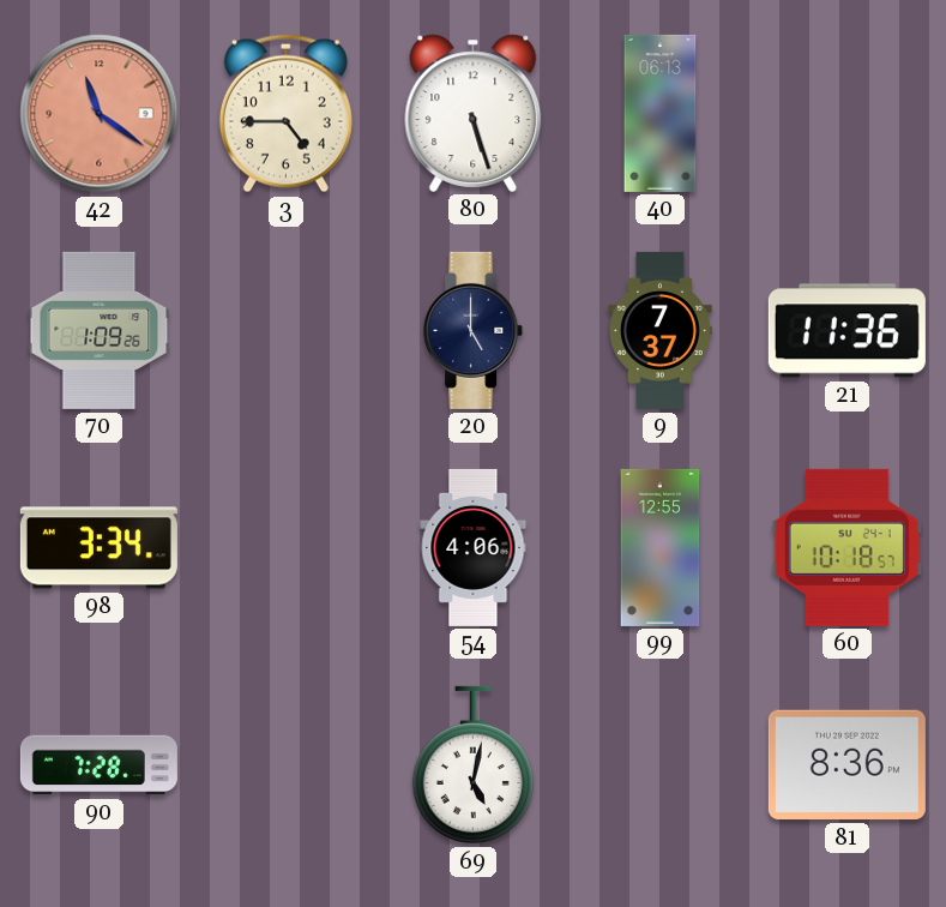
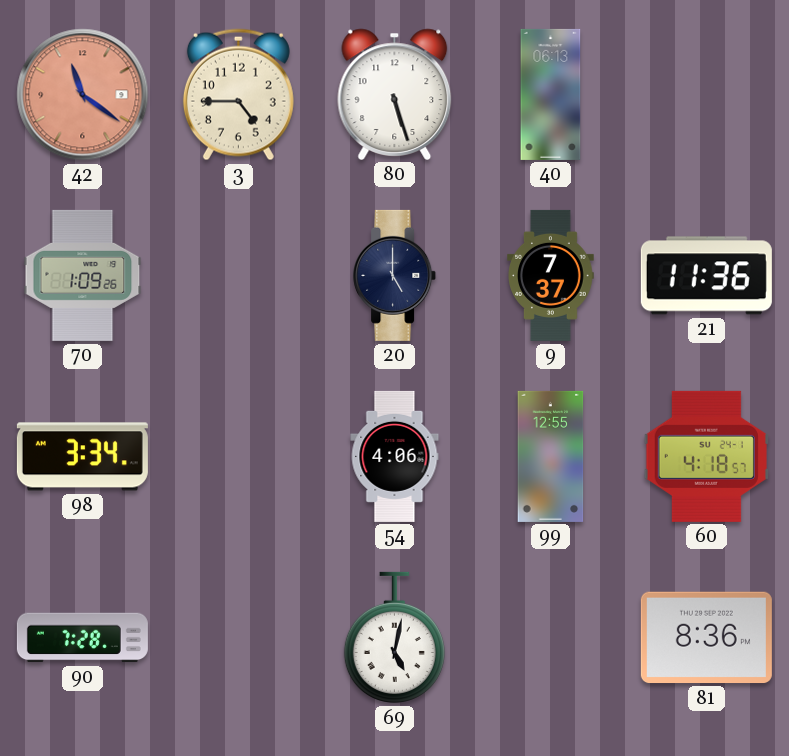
60: 10:18 -> 4:18
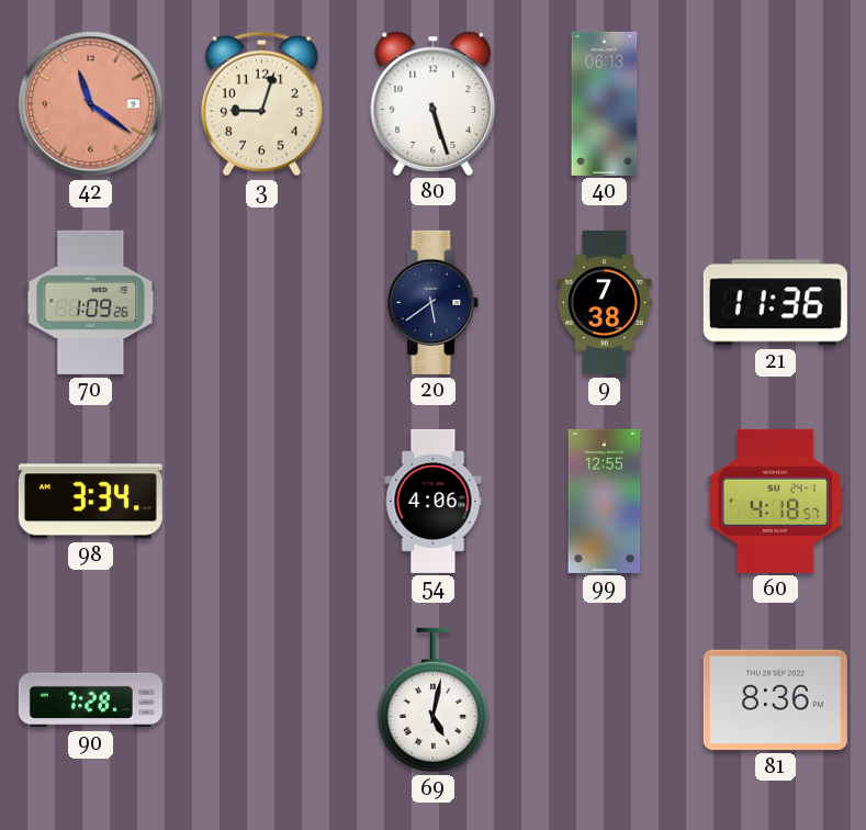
3: 4:45 -> 9:03
20: 5:00 -> 5:39
9: 7:37 -> 7:38
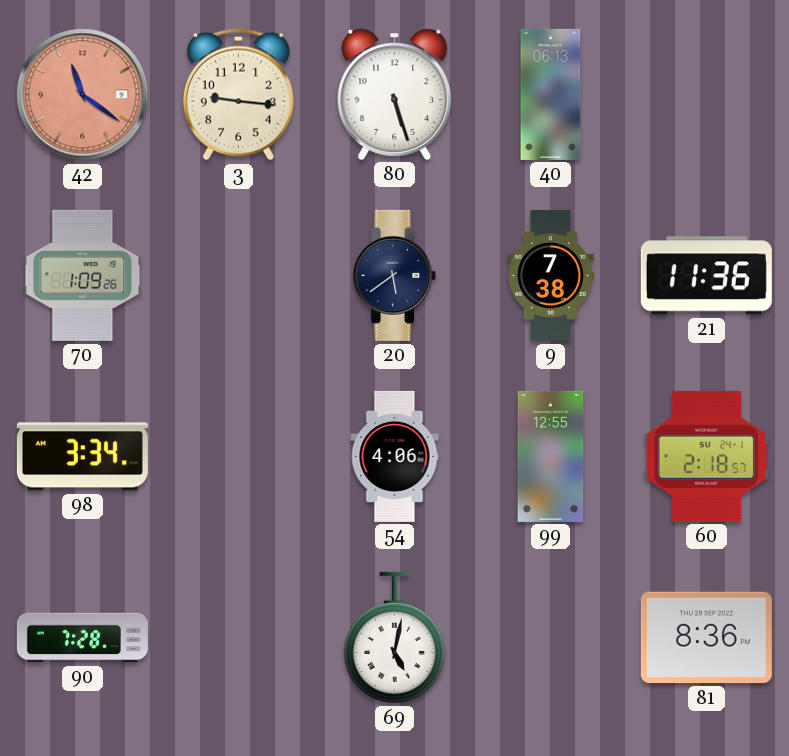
3: 9:03 -> 9:16
60: 4:18 -> 2:18
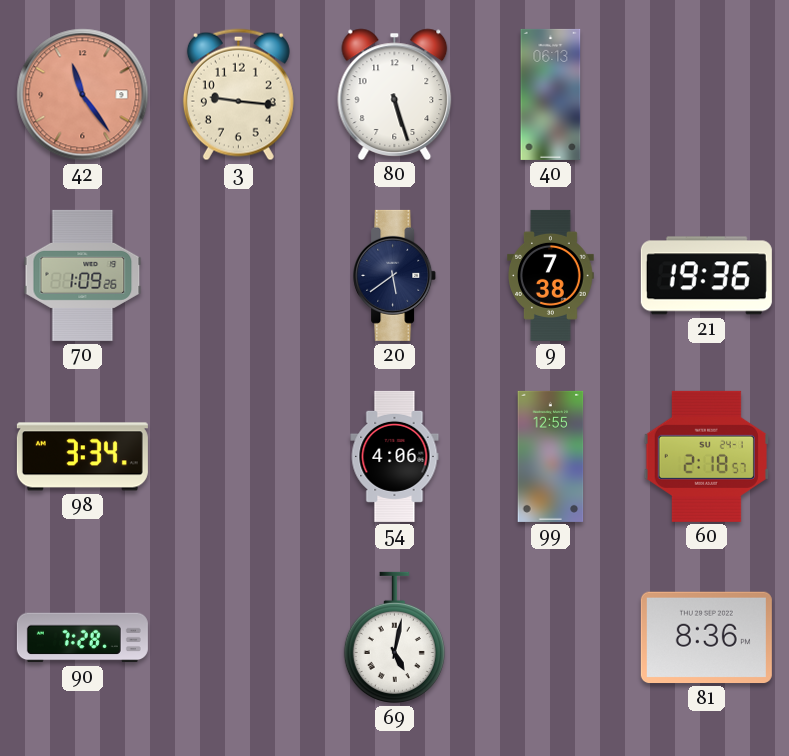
42: 11:21 -> 11:24
21: 11:36 -> 19:36
